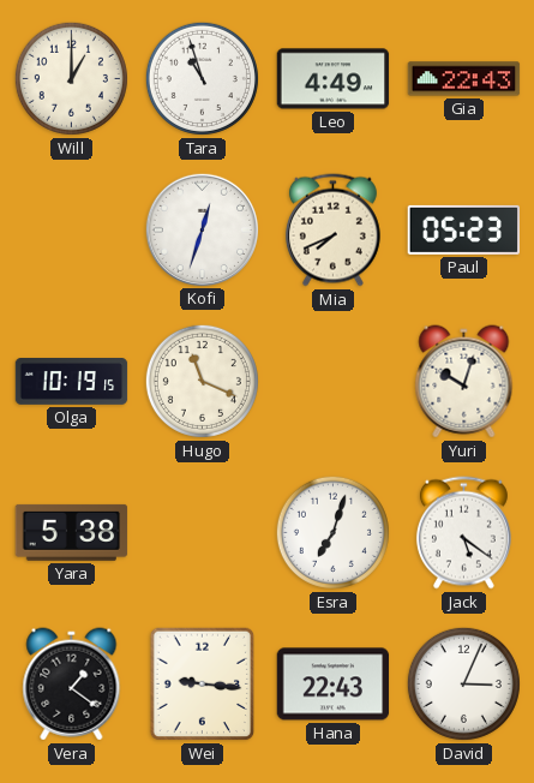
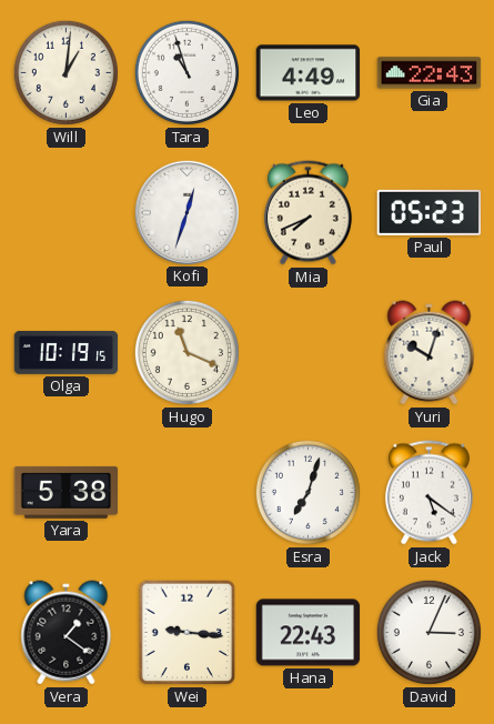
Will: 1:00 -> 1:01
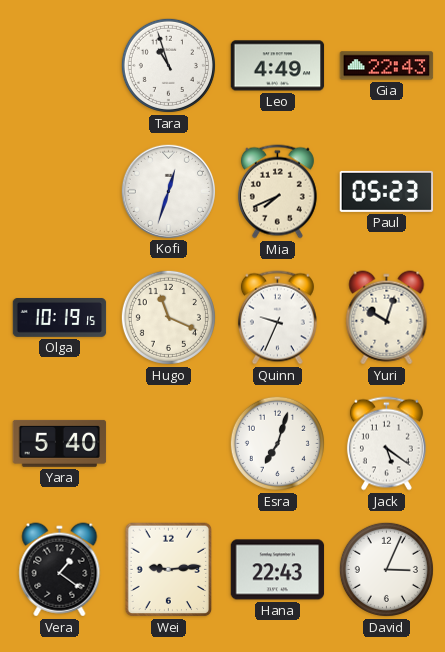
Will: 1:01 -> none
Quinn: none -> 9:34
Yara: 5:38 -> 5:40
Wei: 9:16 -> 9:14
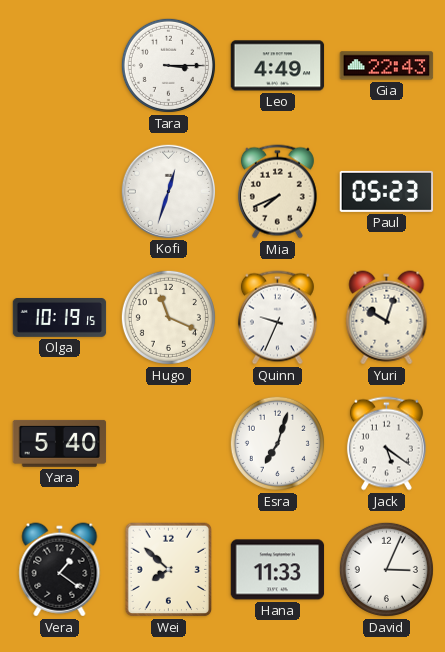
Tara: 10:57 -> 3:15
Wei: 9:14 -> 7:52
Hana: 22:43 -> 11:33
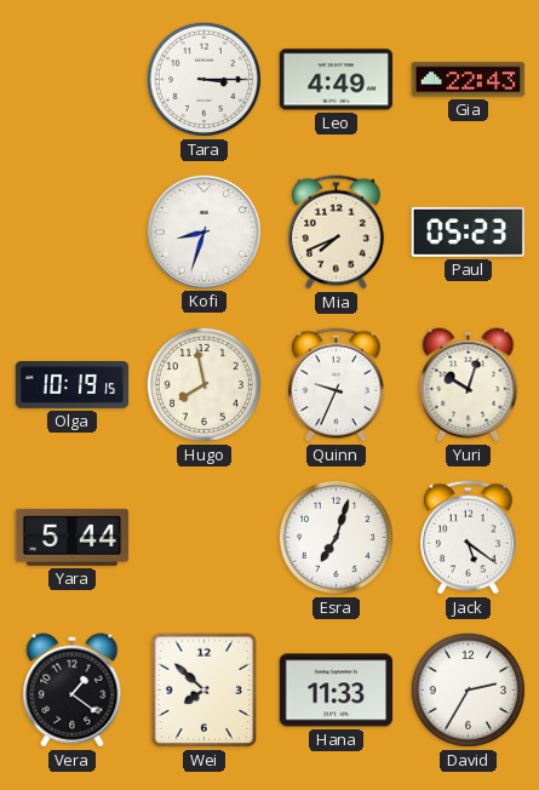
Kofi: 12:33 -> 8:33
Hugo: 11:19 -> 7:58
Yara: 5:40 -> 5:44
David: 3:04 -> 2:35
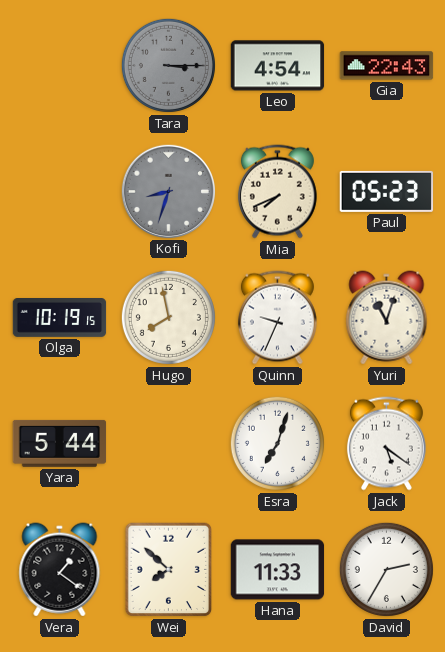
Tara dial: white -> grey
Leo: 4:49 -> 4:54
Kofi dial: white -> grey
Yuri: 10:03 -> 11:03
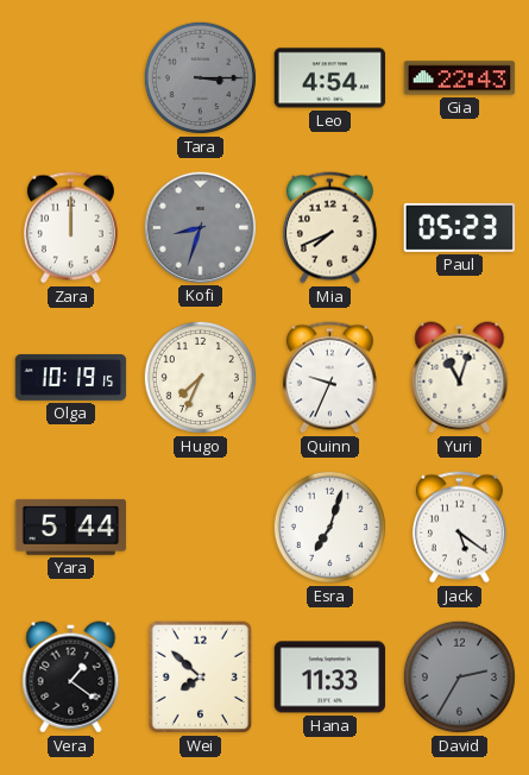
Zara: none -> 12:00
Hugo: 7:58 -> 7:34
David dial: white -> grey
